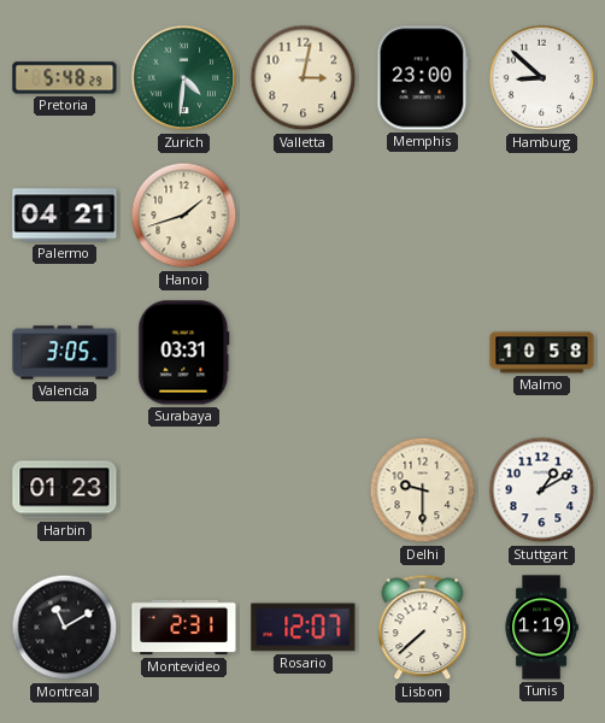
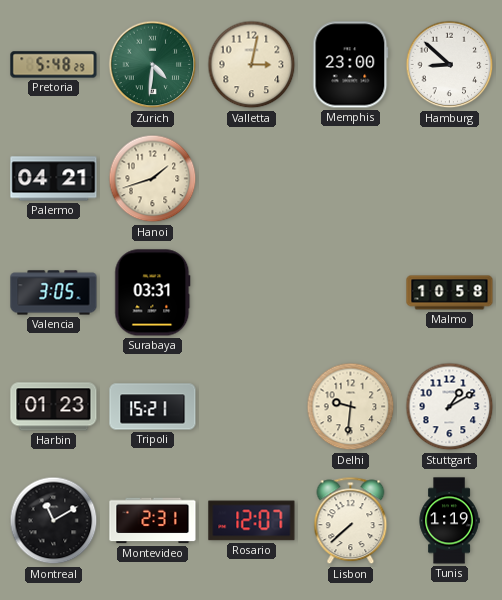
Tripoli: none -> 15:21
Delhi: 9:30 -> 9:31
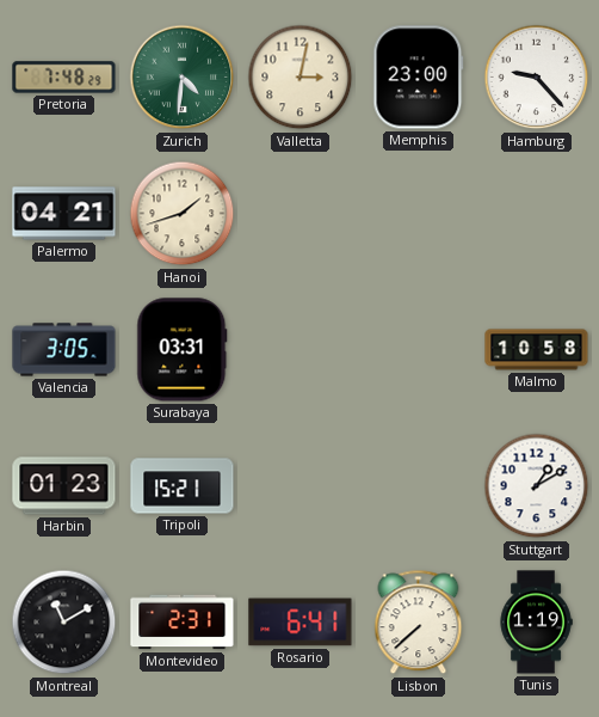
Pretoria: 5:48 -> 7:48
Hamburg: 8:52 -> 9:23
Delhi: 9:31 -> none
Rosario: 12:07 -> 6:41
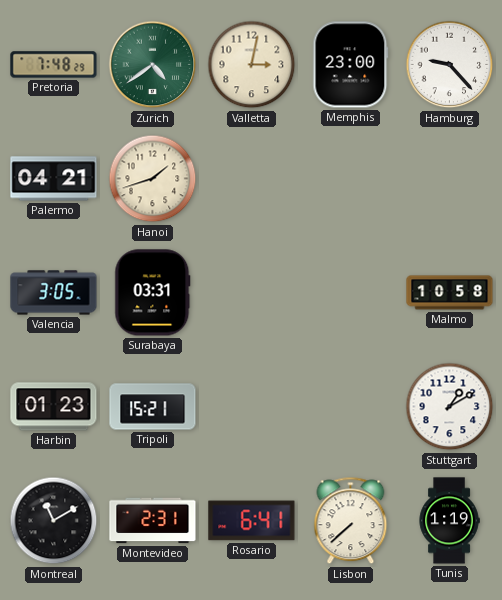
Zurich: 4:31 -> 4:39
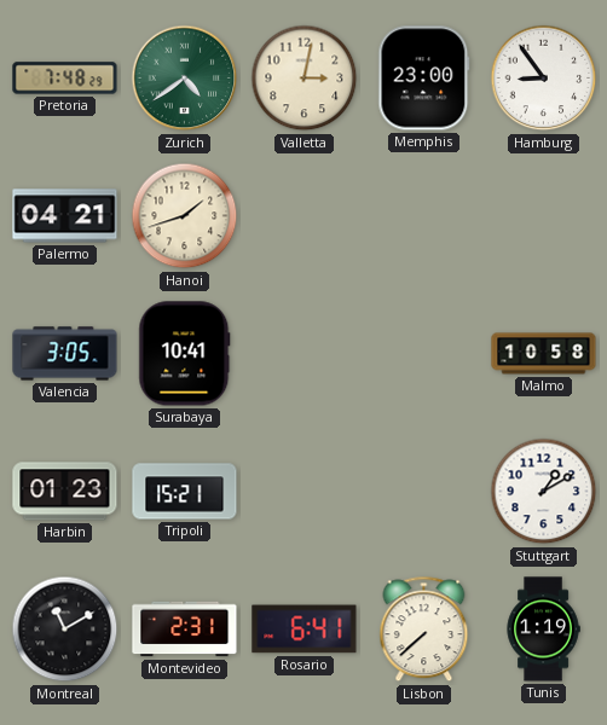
Hamburg: 9:23 -> 8:54
Surabaya: 03:31 -> 10:41
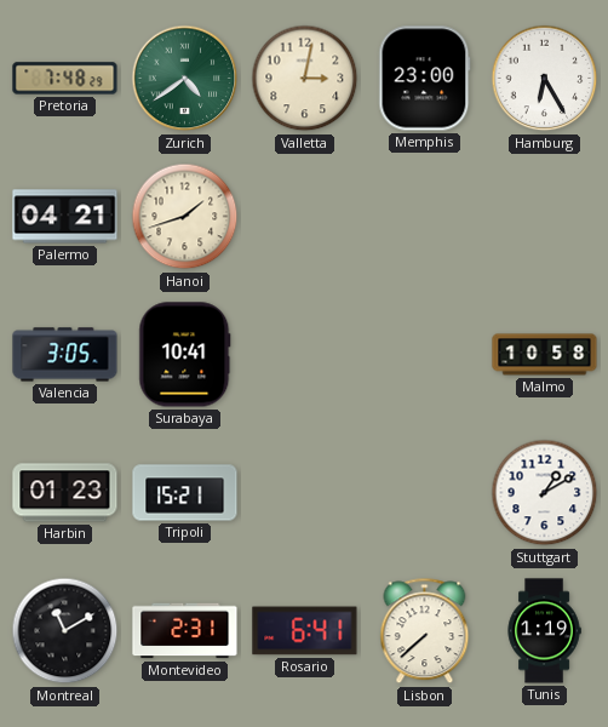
Hamburg: 8:54 -> 6:25
